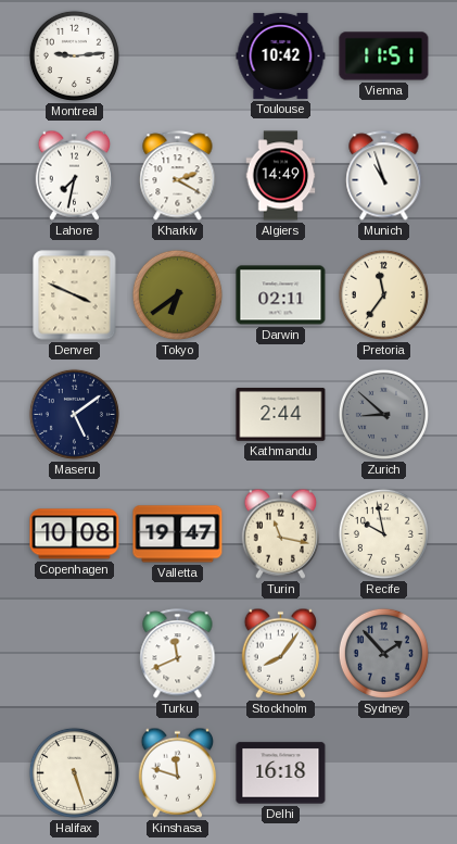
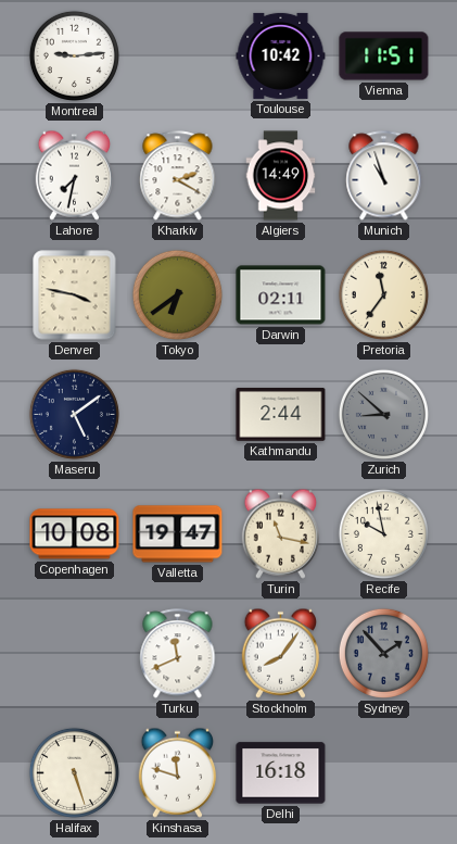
Denver: 3:49 -> 3:47
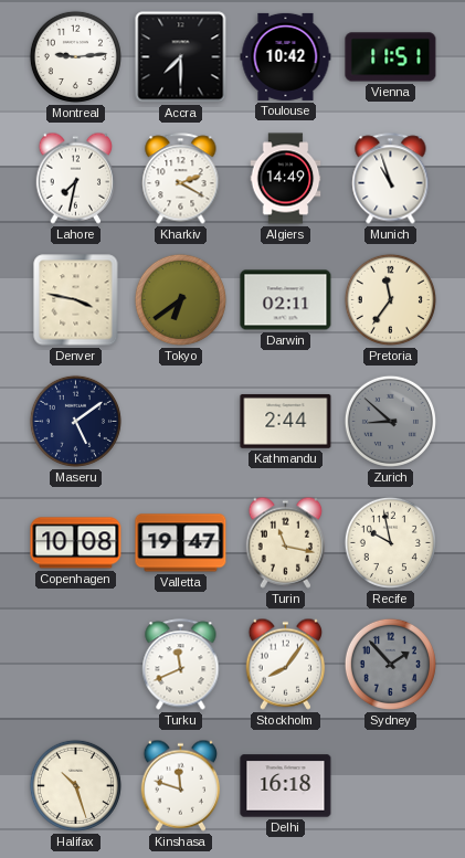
Accra: none -> 7:30
Halifax: 5:27 -> 10:27
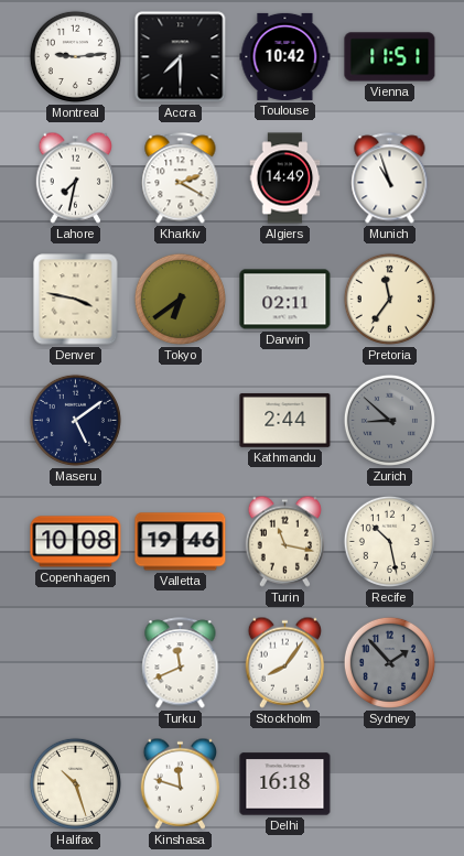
Valletta: 19:47 -> 19:46
Recife: 9:58 -> 10:28
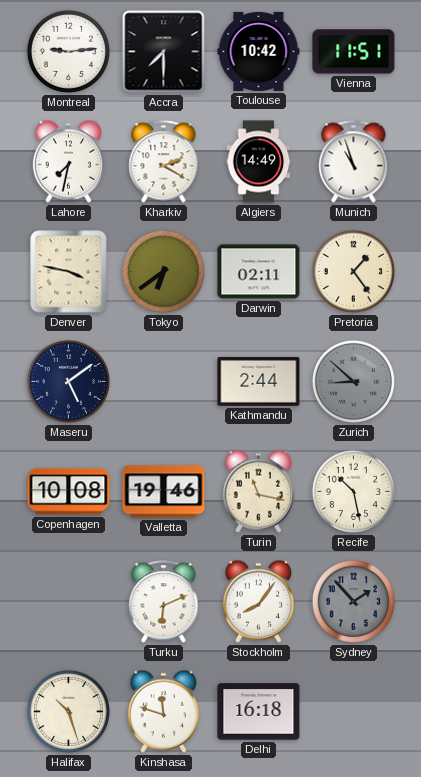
Pretoria: 11:36 -> 1:24
Turku: 11:41 -> 6:11
